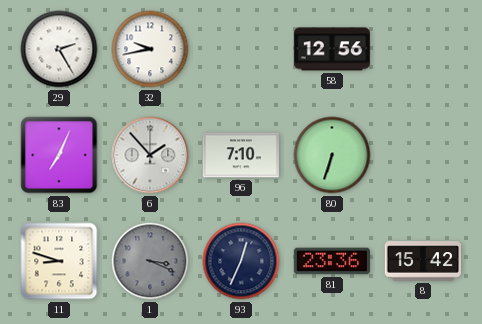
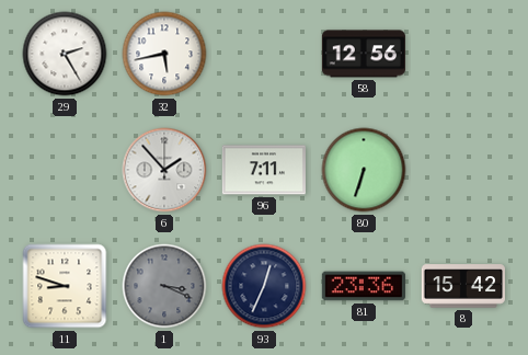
32: 9:43 -> 5:43
83: 7:04 -> none
96: 7:10 -> 7:11
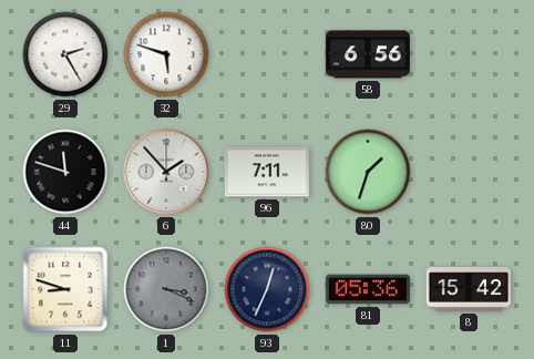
32: 5:43 -> 5:48
58: 12:56 -> 6:56
44: none -> 11:48
80: 6:33 -> 1:33
81: 23:36 -> 05:36
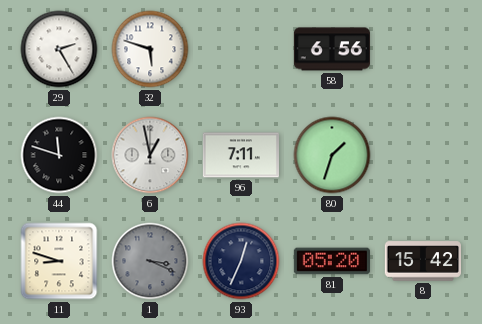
6: 1:53 -> 12:58
81: 05:36 -> 05:20
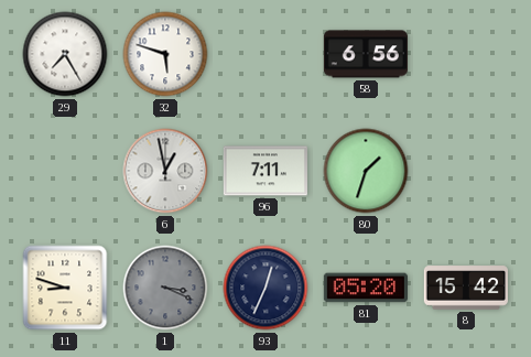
29: 2:25 -> 7:25
44: 11:48 -> none
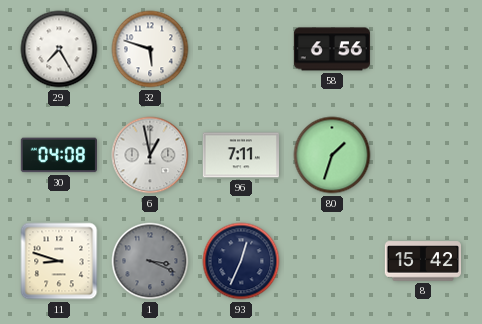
30: none -> 04:08
81: 05:20 -> none
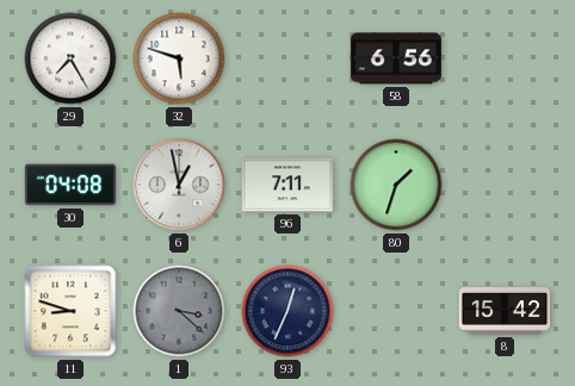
1: 3:19 -> 3:22
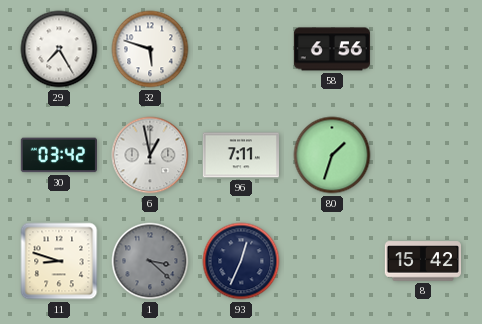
30: 04:08 -> 03:42
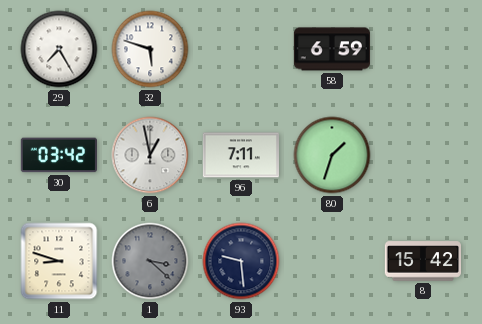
58: 6:56 -> 6:59
93: 12:34 -> 9:29
